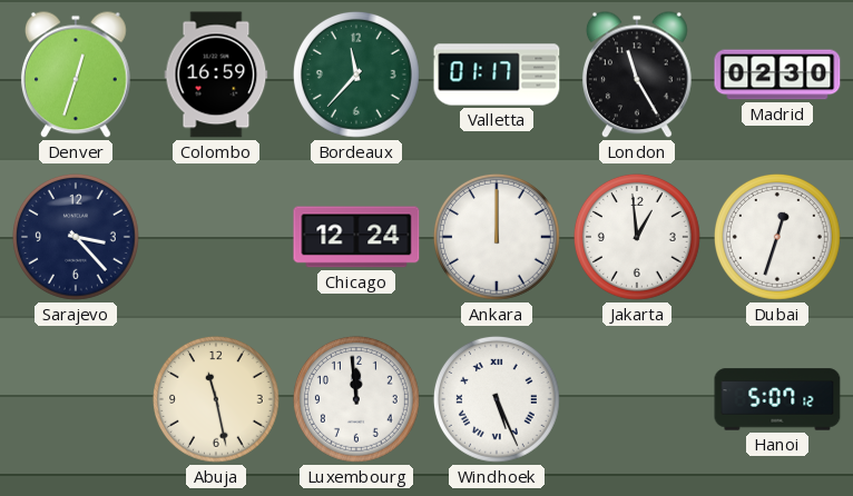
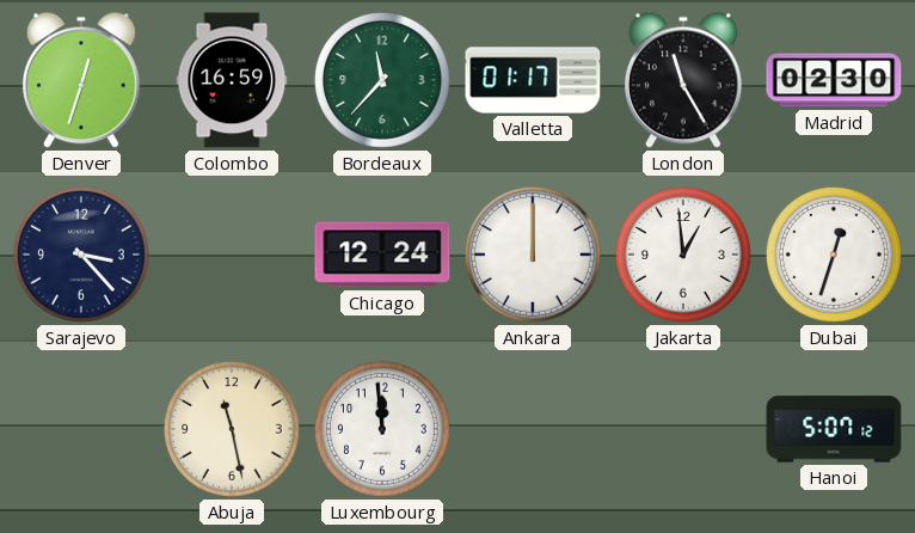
Windhoek: 5:26 -> none
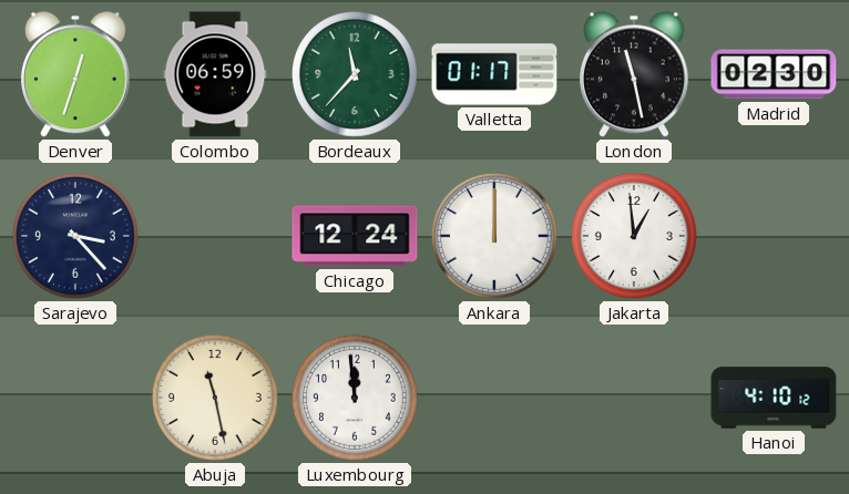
Colombo: 16:59 -> 06:59
London: 11:25 -> 11:28
Dubai: 12:33 -> none
Hanoi: 5:07 -> 4:10
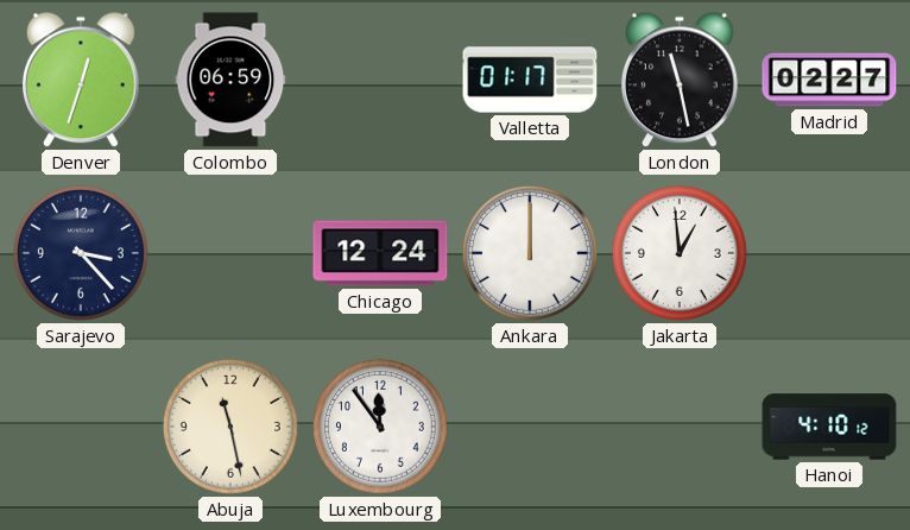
Bordeaux: 11:37 -> none
Madrid: 02:30 -> 02:27
Luxembourg: 11:59 -> 11:54
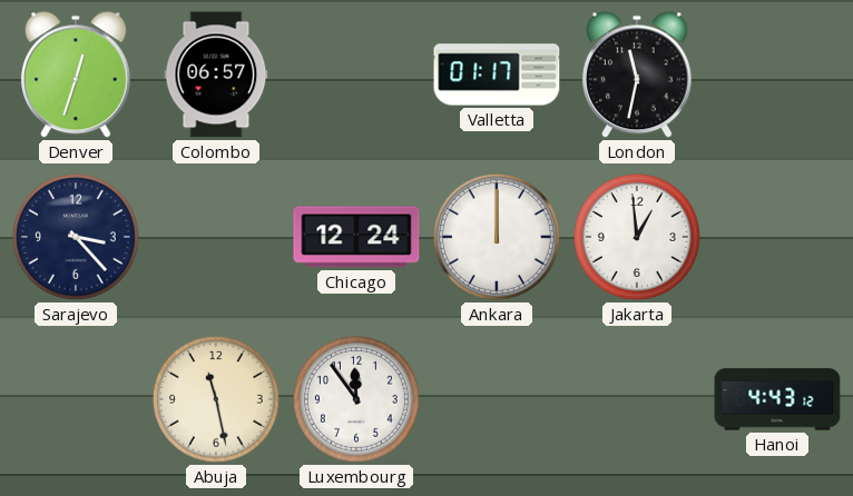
Colombo: 06:59 -> 06:57
London: 11:28 -> 11:32
Madrid: 02:27 -> none
Hanoi: 4:10 -> 4:43
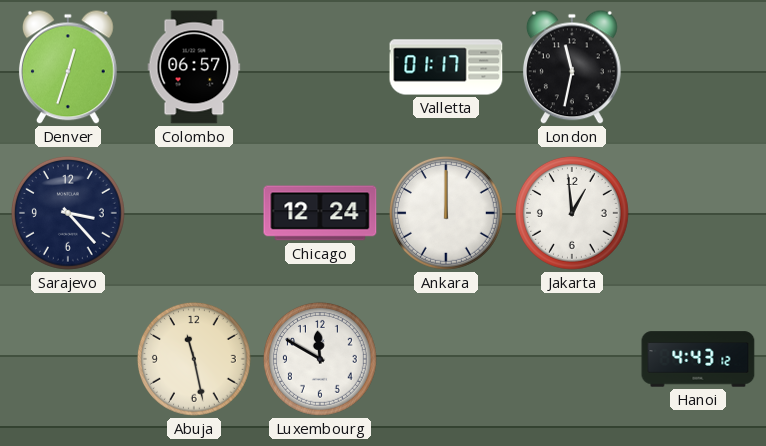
Luxembourg: 11:54 -> 11:50
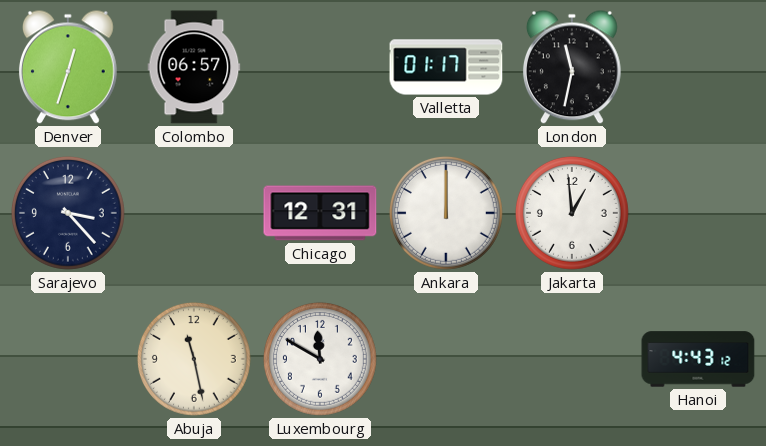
Chicago: 12:24 -> 12:31
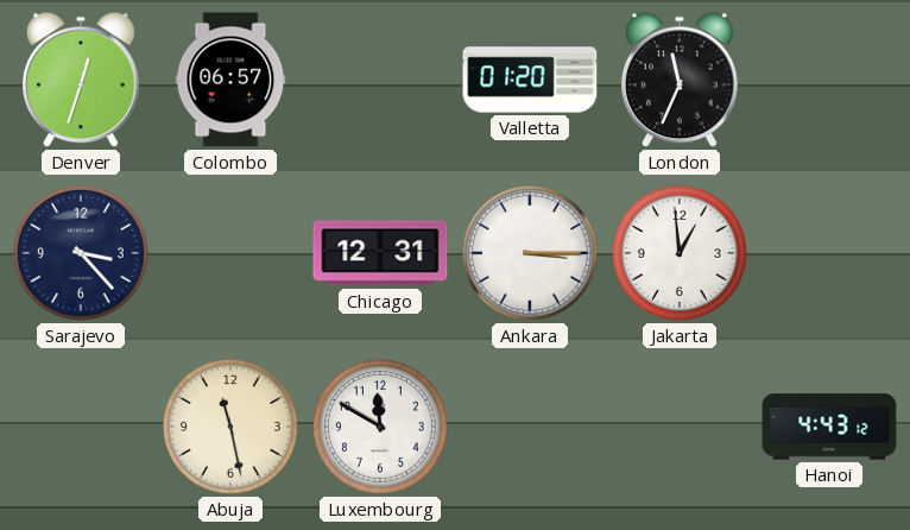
Valletta: 01:17 -> 01:20
London: 11:32 -> 11:34
Ankara: 12:00 -> 3:15
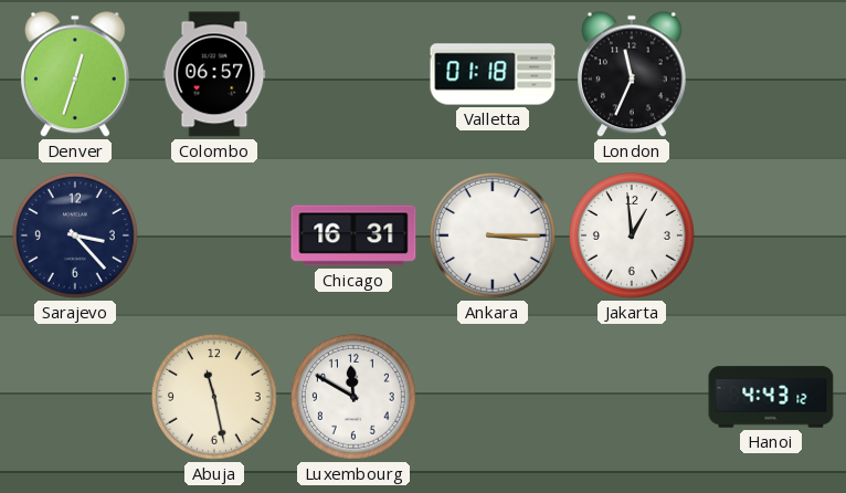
Valletta: 01:20 -> 01:18
Chicago: 12:31 -> 16:31
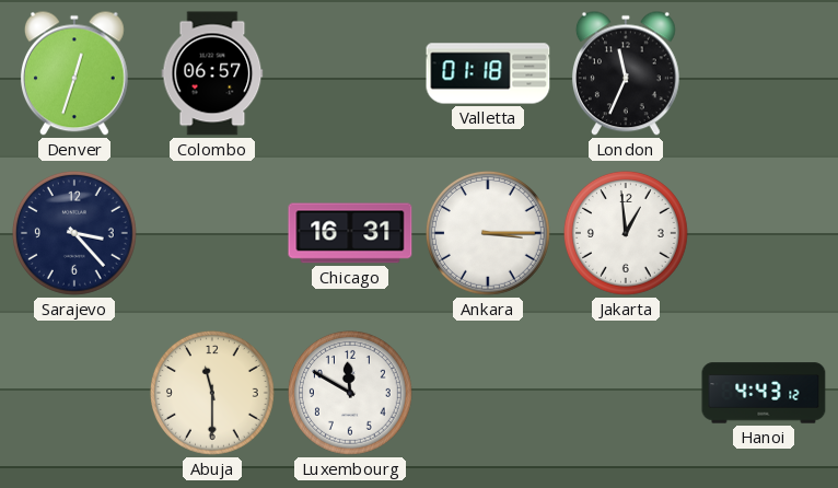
Abuja: 11:28 -> 11:30
